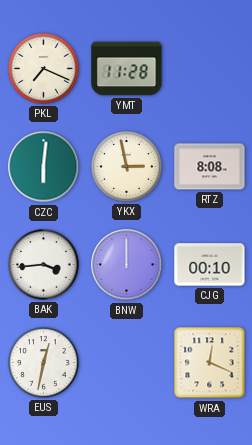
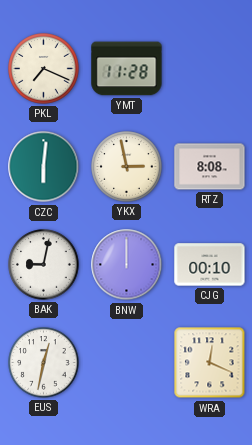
BAK: 3:44 -> 9:02
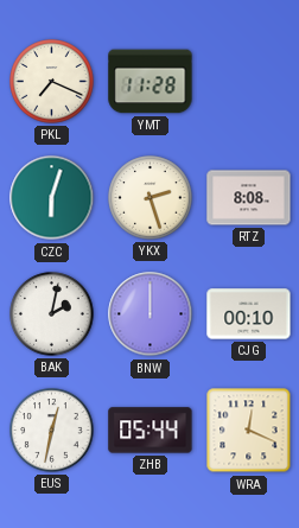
CZC: 6:01 -> 6:03
YKX: 2:58 -> 2:27
BAK: 9:02 -> 2:02
ZHB: none -> 05:44
